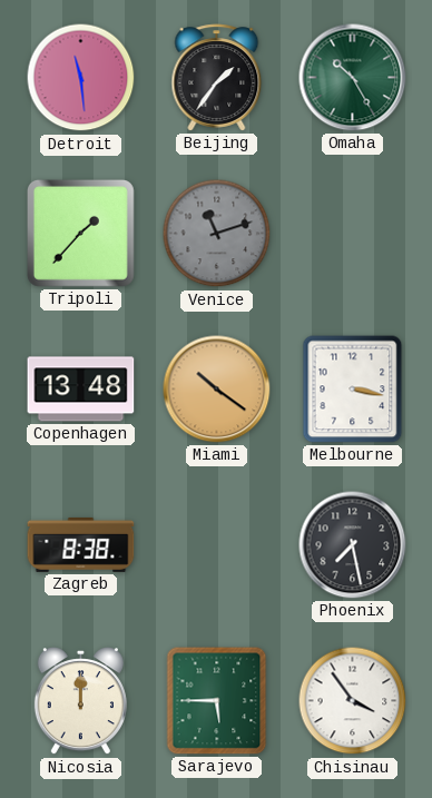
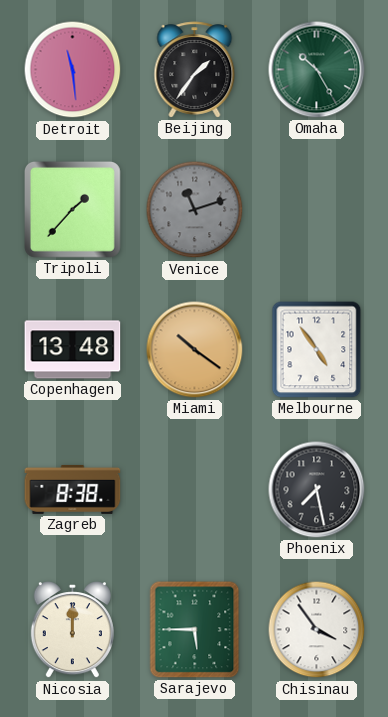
Melbourne: 3:17 -> 4:54
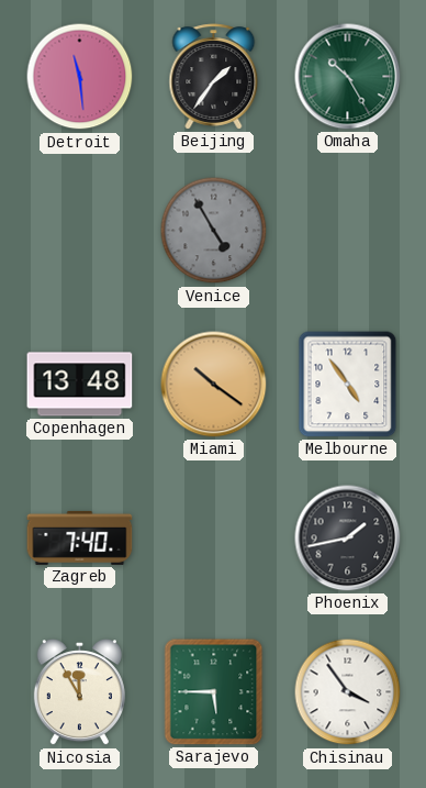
Tripoli: 1:37 -> none
Venice: 11:12 -> 4:55
Zagreb: 8:38 -> 7:40
Phoenix: 7:28 -> 1:43
Nicosia: 12:00 -> 11:55
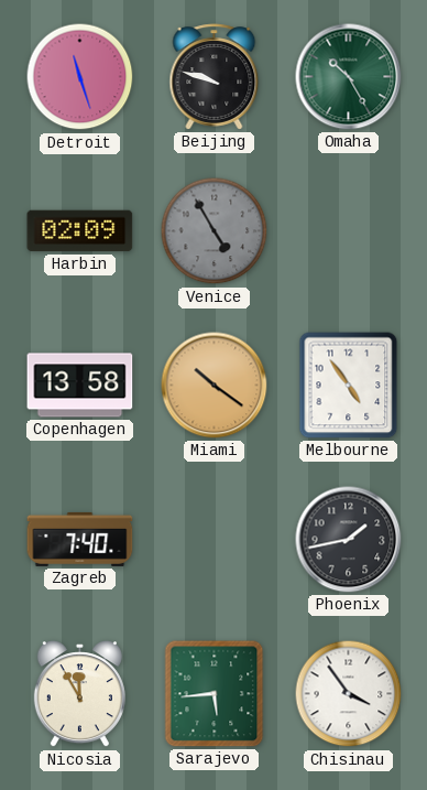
Detroit: 11:29 -> 11:27
Beijing: 1:36 -> 9:48
Harbin: none -> 02:09
Copenhagen: 13:48 -> 13:58
Sarajevo: 5:45 -> 5:44
